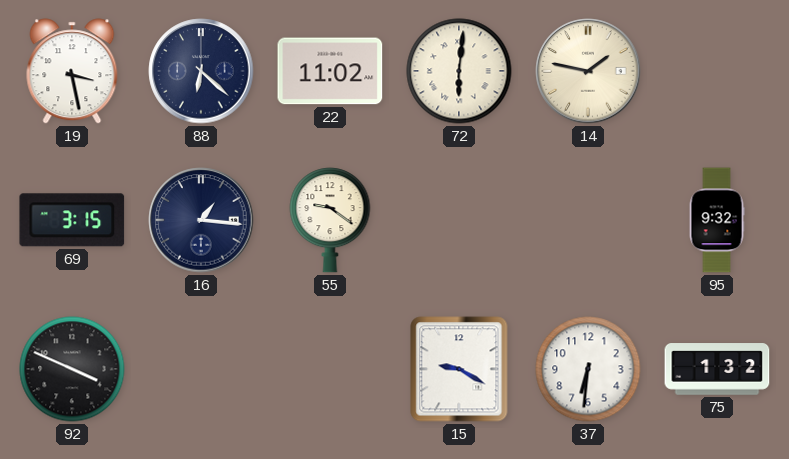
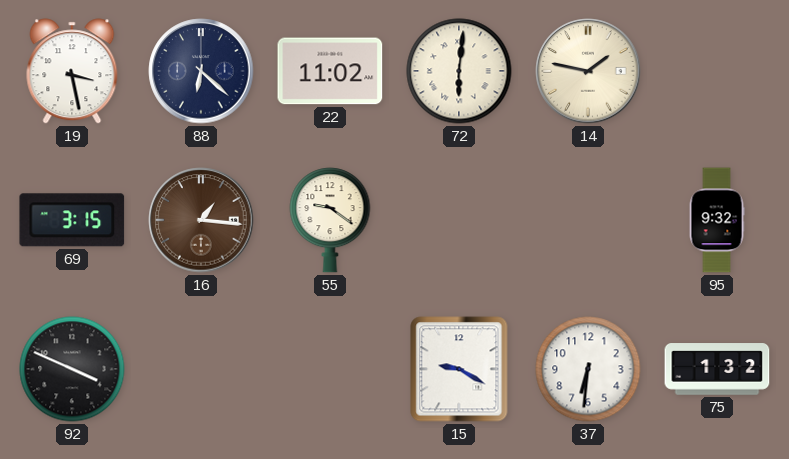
16 dial: navy -> brown
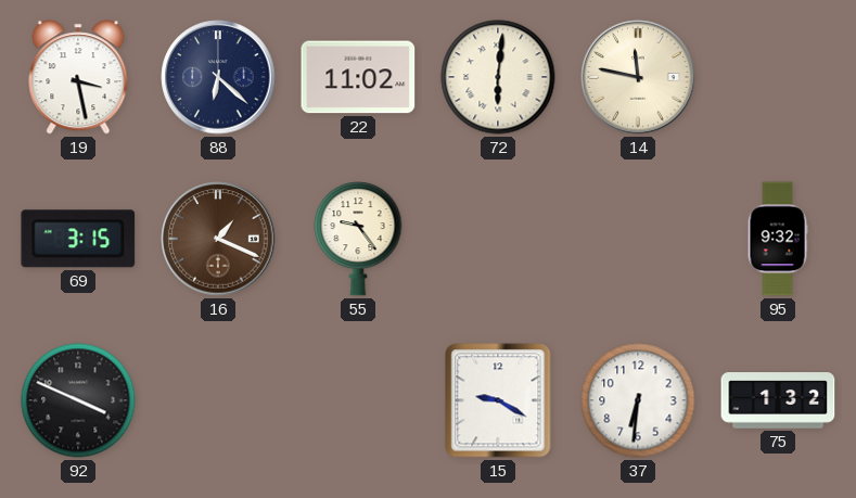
14: 1:47 -> 11:47
16: 1:16 -> 1:19
55: 9:21 -> 9:24
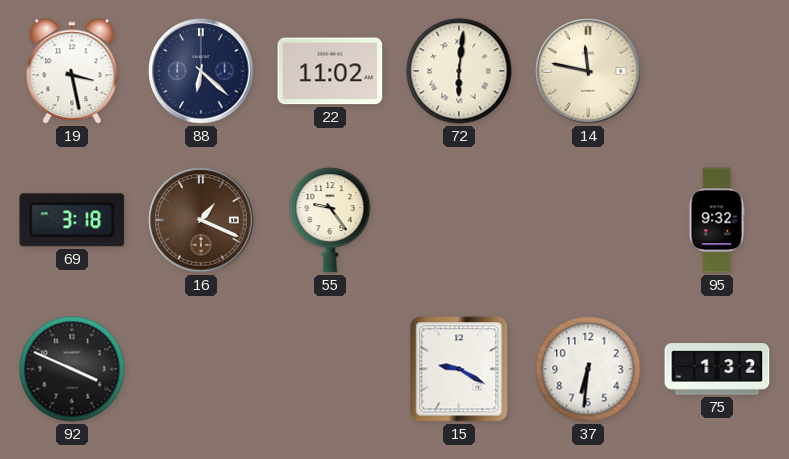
69: 3:15 -> 3:18
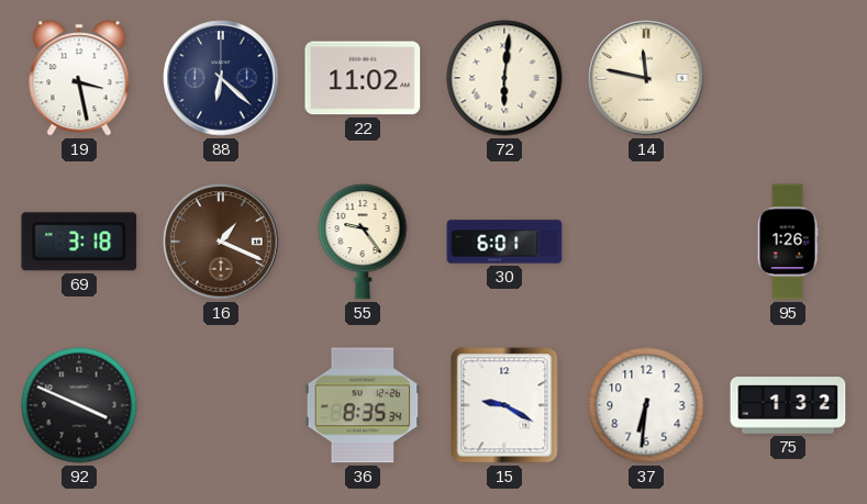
30: none -> 6:01
95: 9:32 -> 1:26
36: none -> 8:35
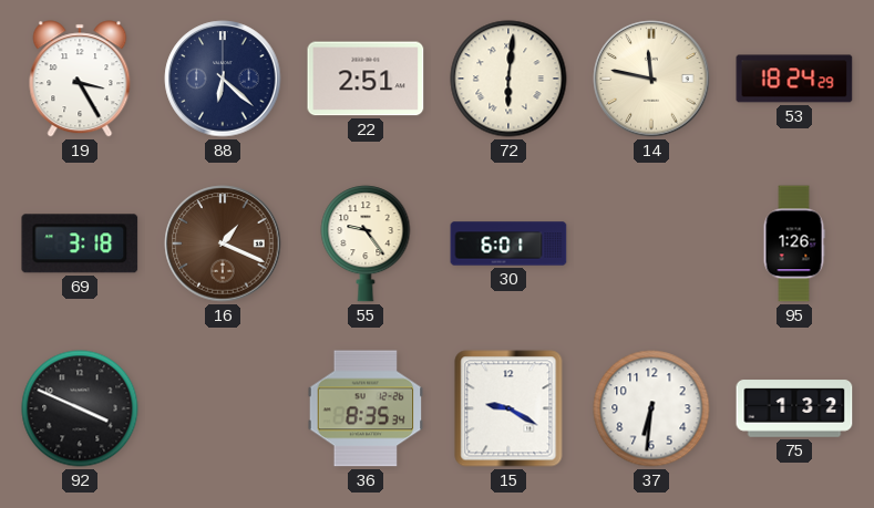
19: 3:28 -> 3:25
22: 11:02 -> 2:51
53: none -> 18:24
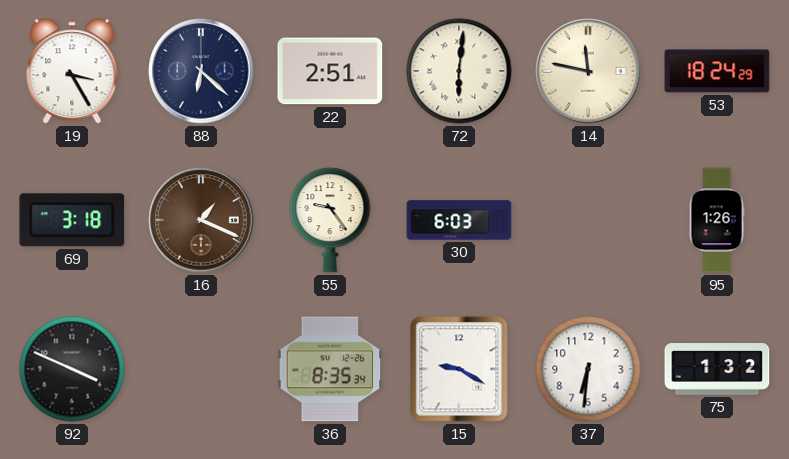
30: 6:01 -> 6:03
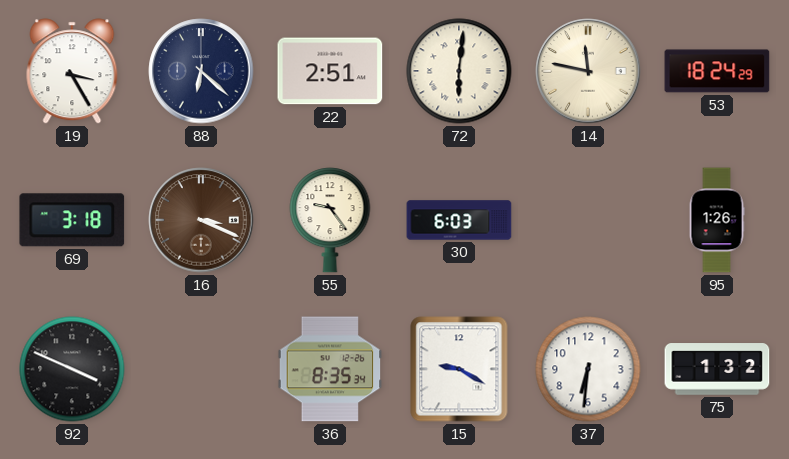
16: 1:19 -> 3:19
